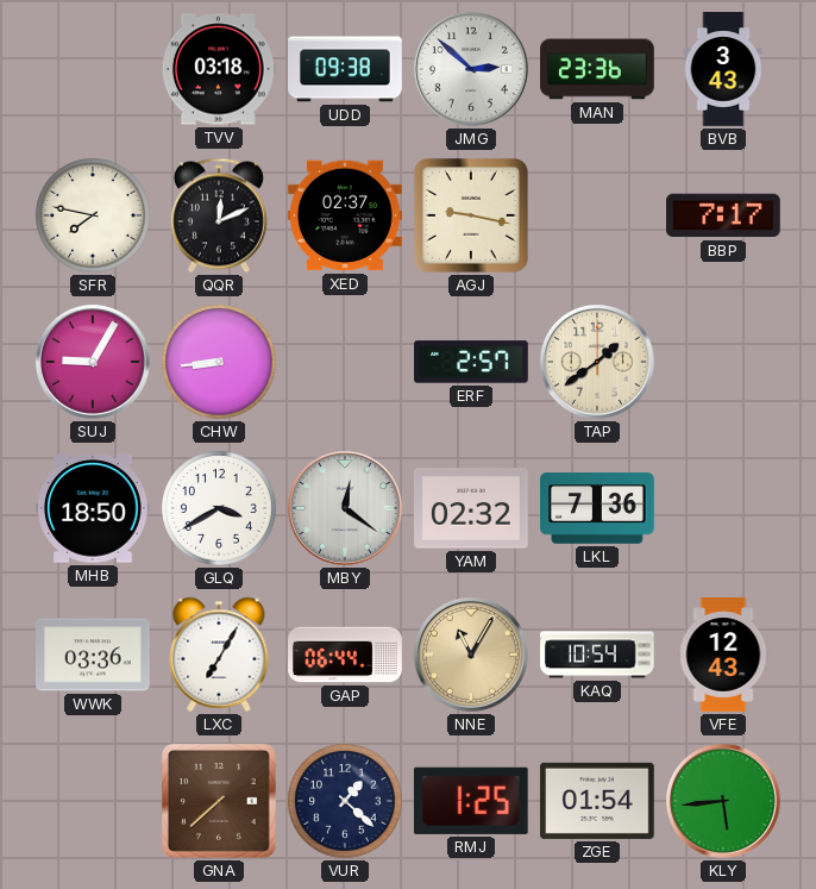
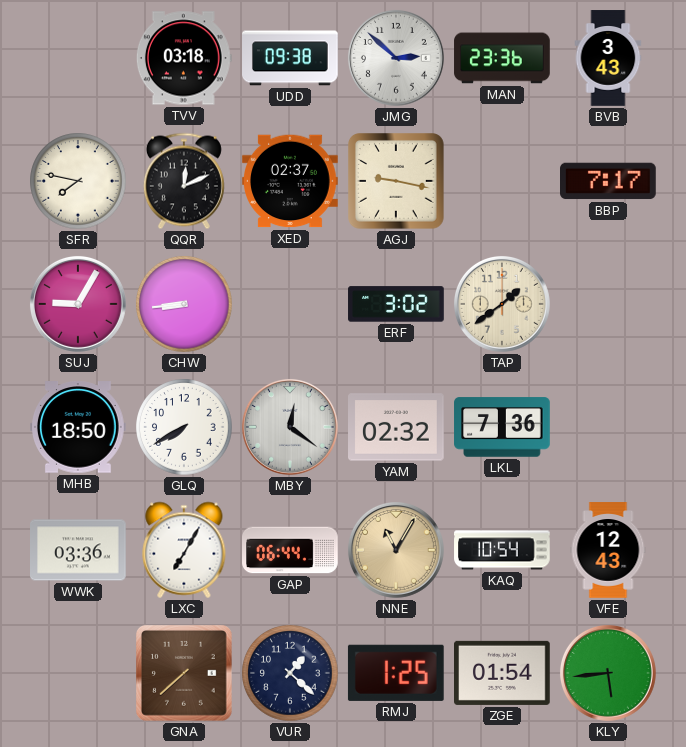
ERF: 2:57 -> 3:02
GLQ: 3:40 -> 7:40
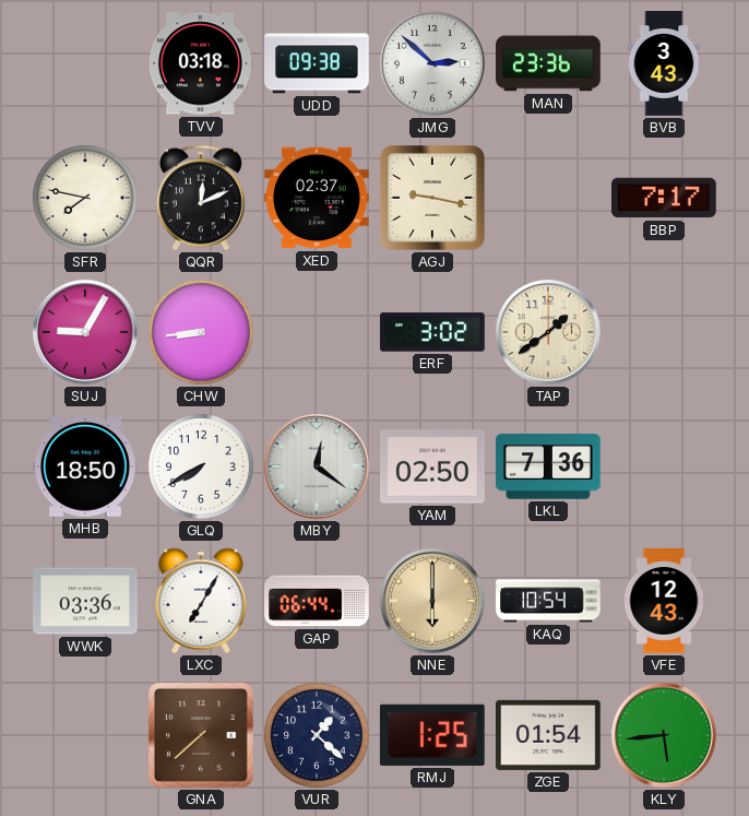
YAM: 02:32 -> 02:50
NNE: 11:05 -> 6:00
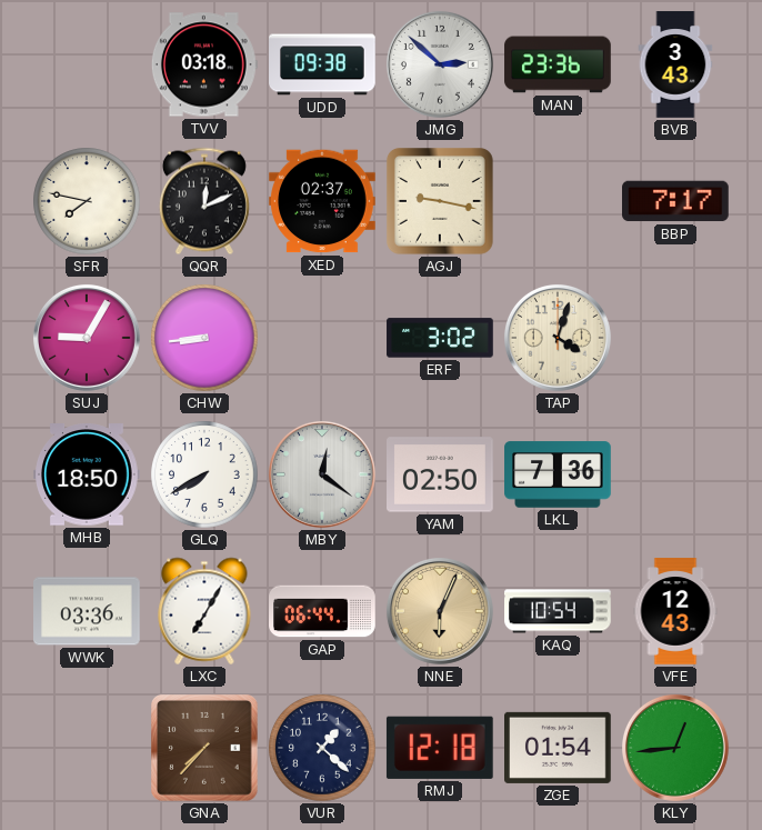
TAP: 1:39 -> 4:03
NNE: 6:00 -> 6:04
GNA: 7:38 -> 7:37
RMJ: 1:25 -> 12:18
KLY: 5:44 -> 12:44
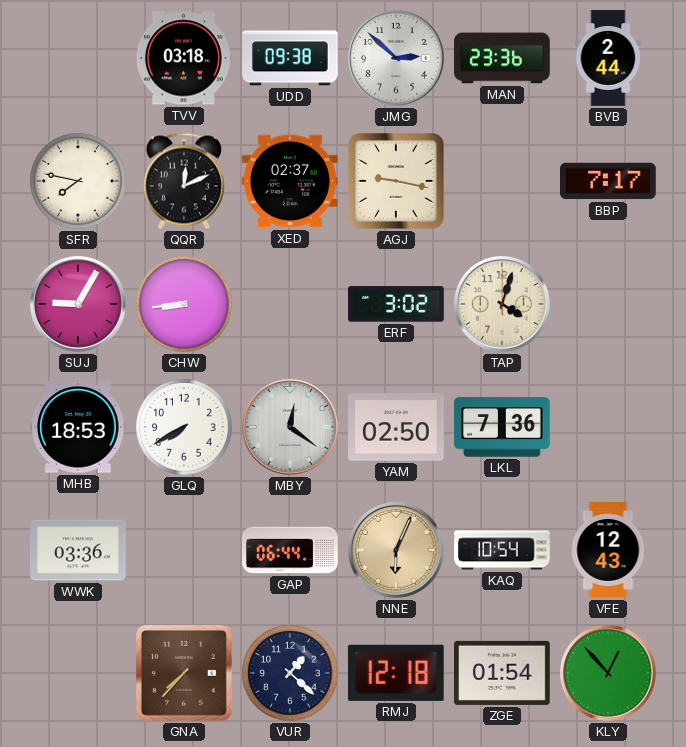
BVB: 3:43 -> 2:44
MHB: 18:50 -> 18:53
LXC: 7:05 -> none
KLY: 12:44 -> 12:53
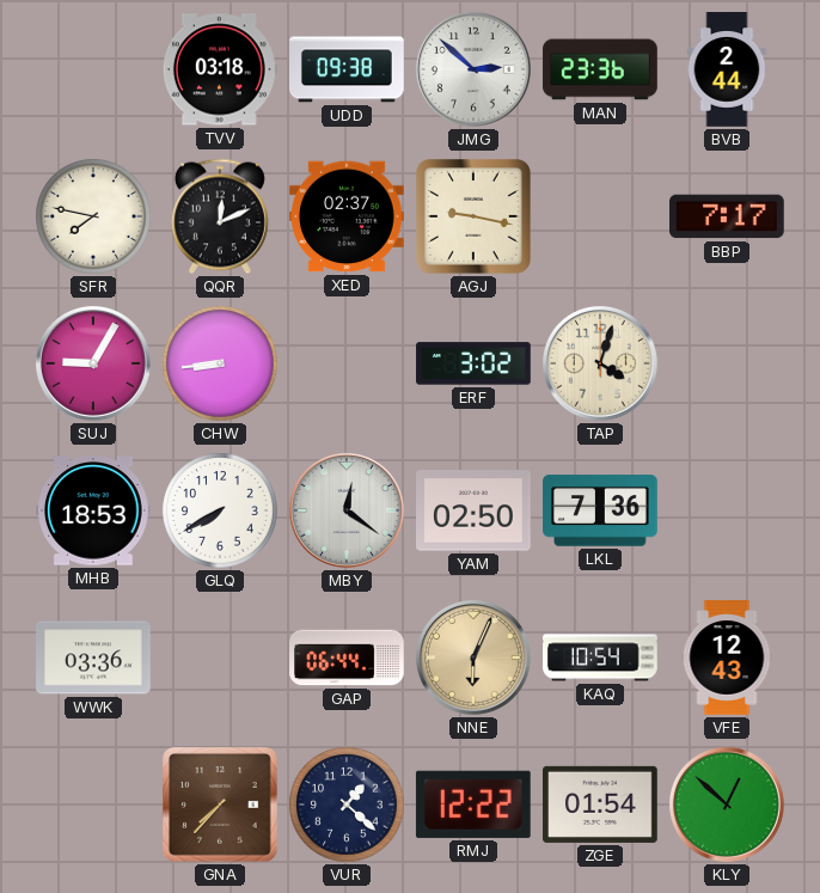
RMJ: 12:18 -> 12:22
KLY: 12:53 -> 12:52
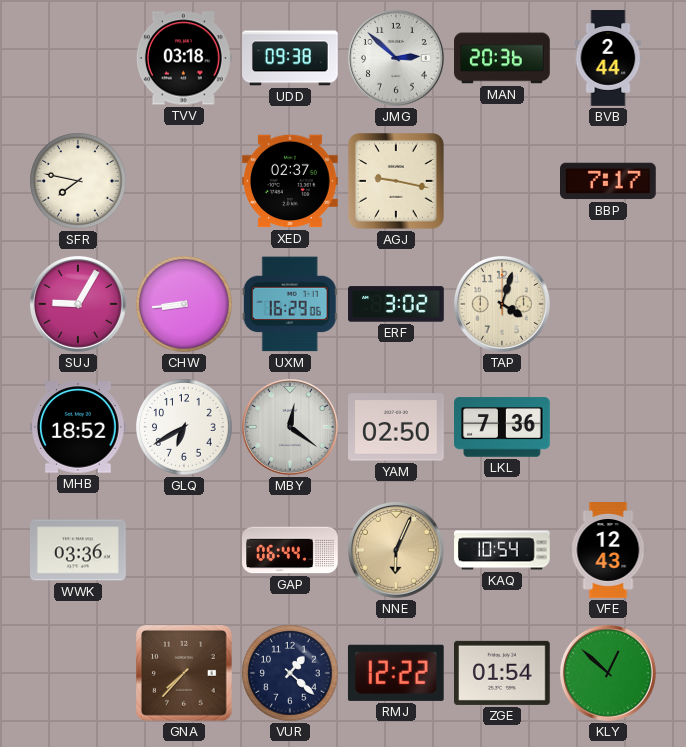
MAN: 23:36 -> 20:36
QQR: 12:11 -> none
UXM: none -> 16:29
MHB: 18:53 -> 18:52
GLQ: 7:40 -> 6:40
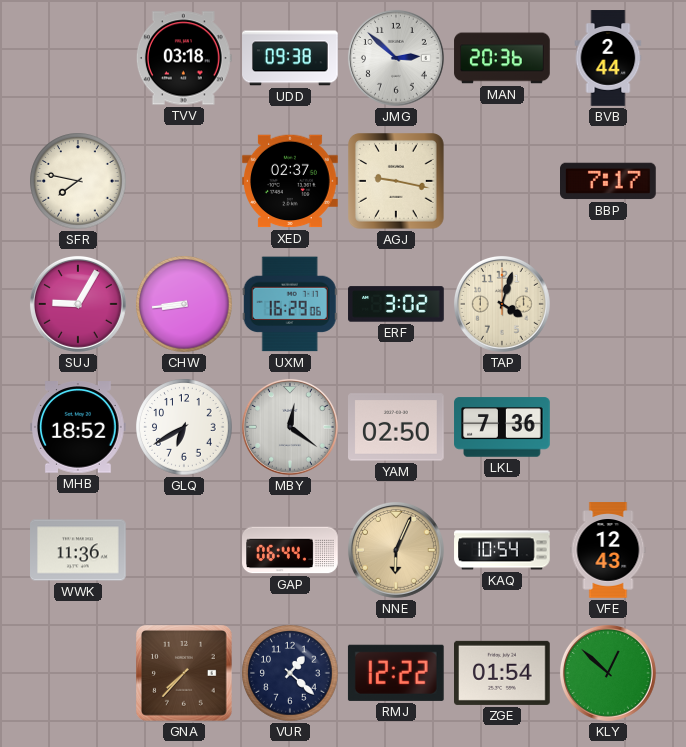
WWK: 03:36 -> 11:36
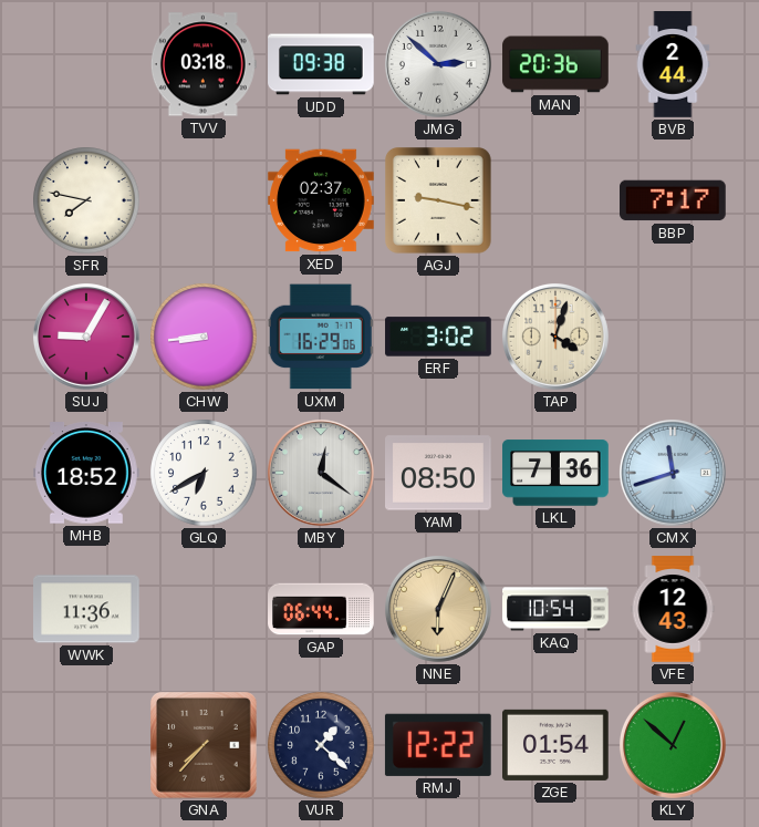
YAM: 02:50 -> 08:50
CMX: none -> 11:42
